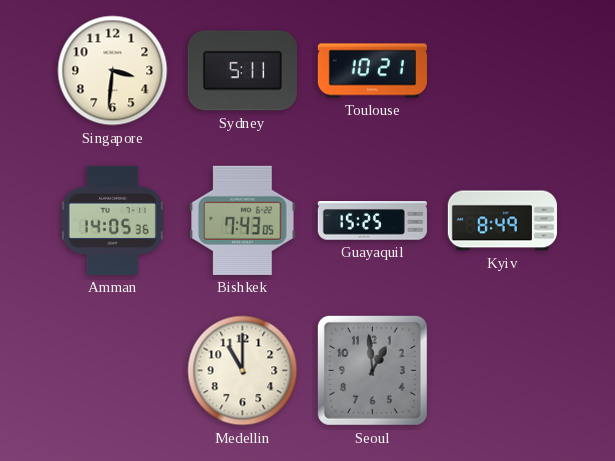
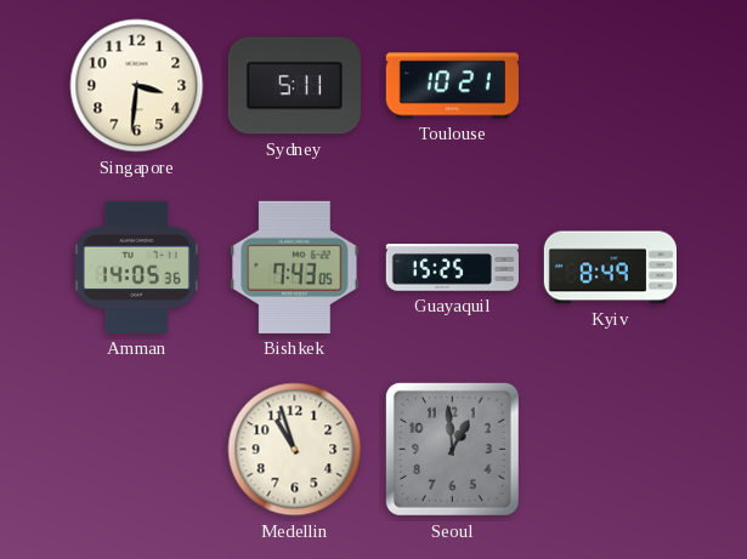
Medellin: 11:00 -> 10:57
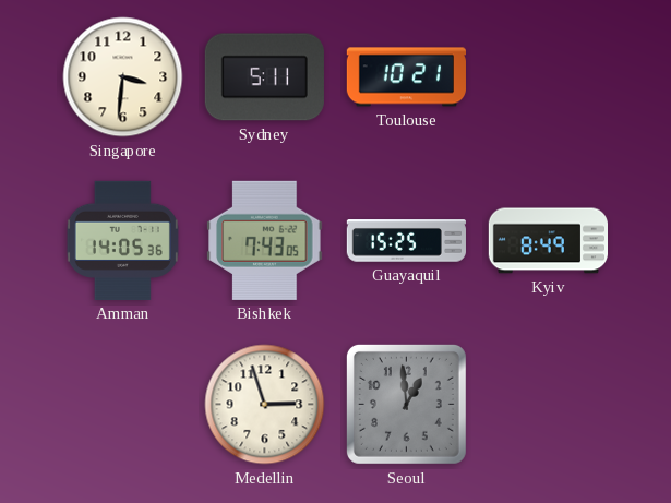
Medellin: 10:57 -> 2:57
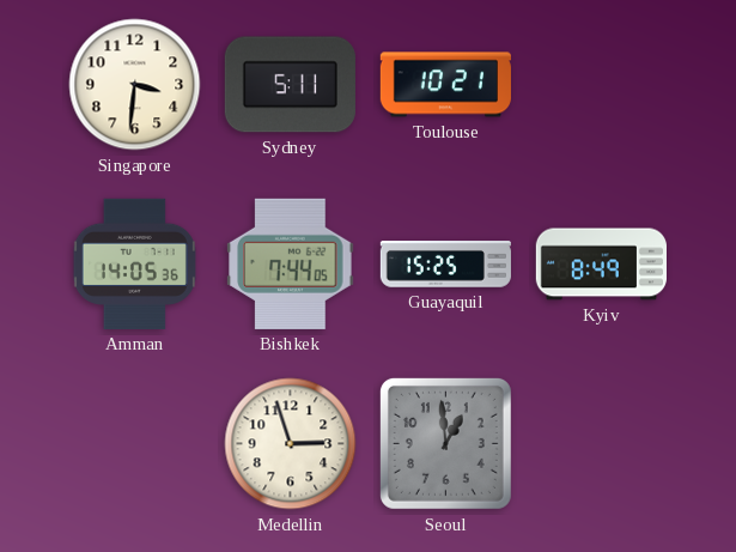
Bishkek: 7:43 -> 7:44
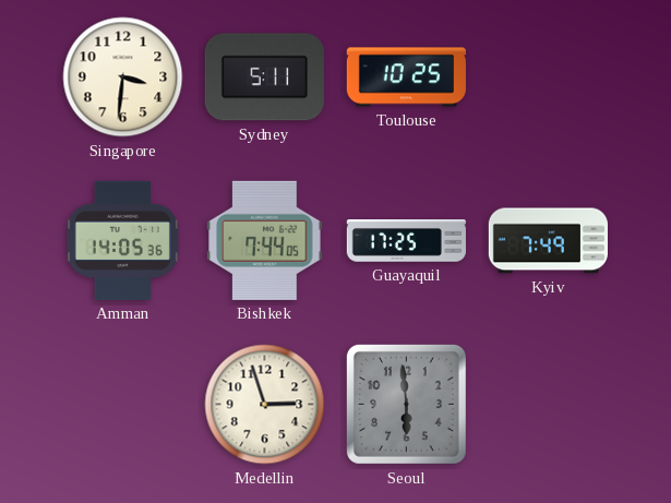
Toulouse: 10:21 -> 10:25
Guayaquil: 15:25 -> 17:25
Kyiv: 8:49 -> 7:49
Seoul: 12:59 -> 5:59
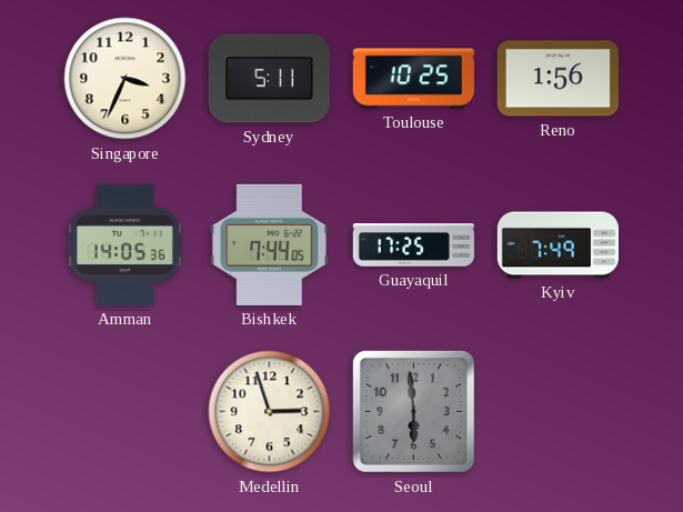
Singapore: 3:31 -> 3:34
Reno: none -> 1:56
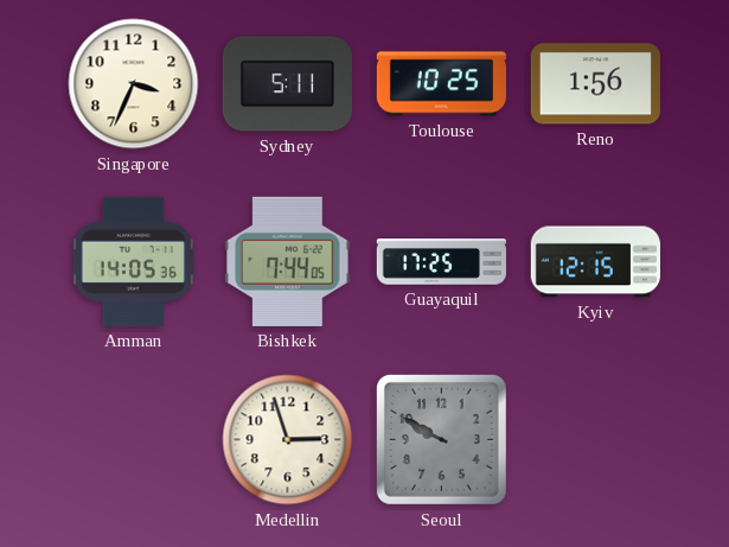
Kyiv: 7:49 -> 12:15
Seoul: 5:59 -> 9:50
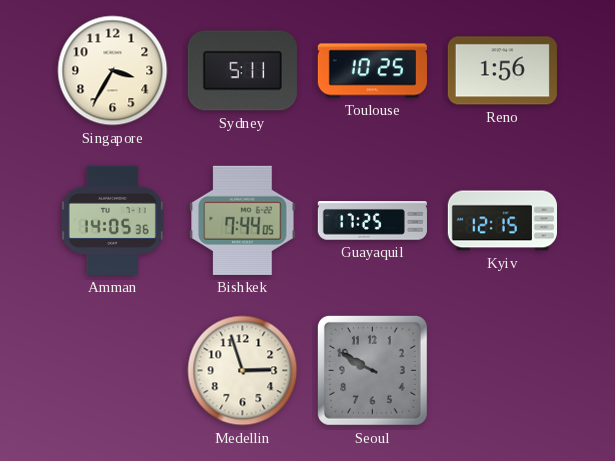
Singapore: 3:34 -> 3:35
